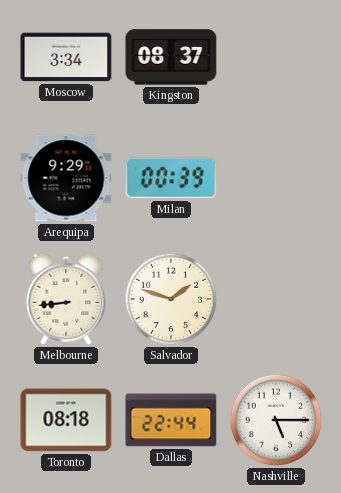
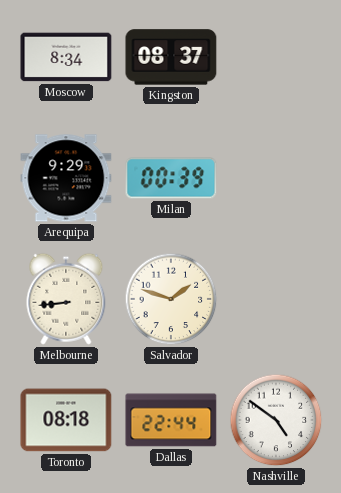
Moscow: 3:34 -> 8:34
Nashville: 5:15 -> 4:51
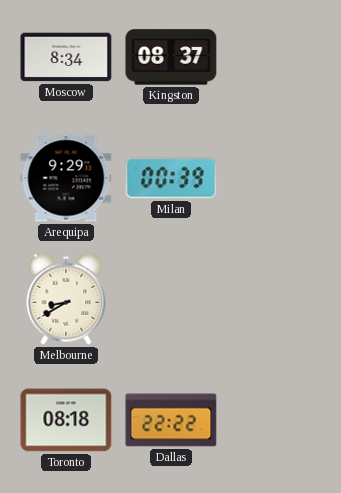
Melbourne: 8:44 -> 8:40
Salvador: 1:48 -> none
Dallas: 22:44 -> 22:22
Nashville: 4:51 -> none
